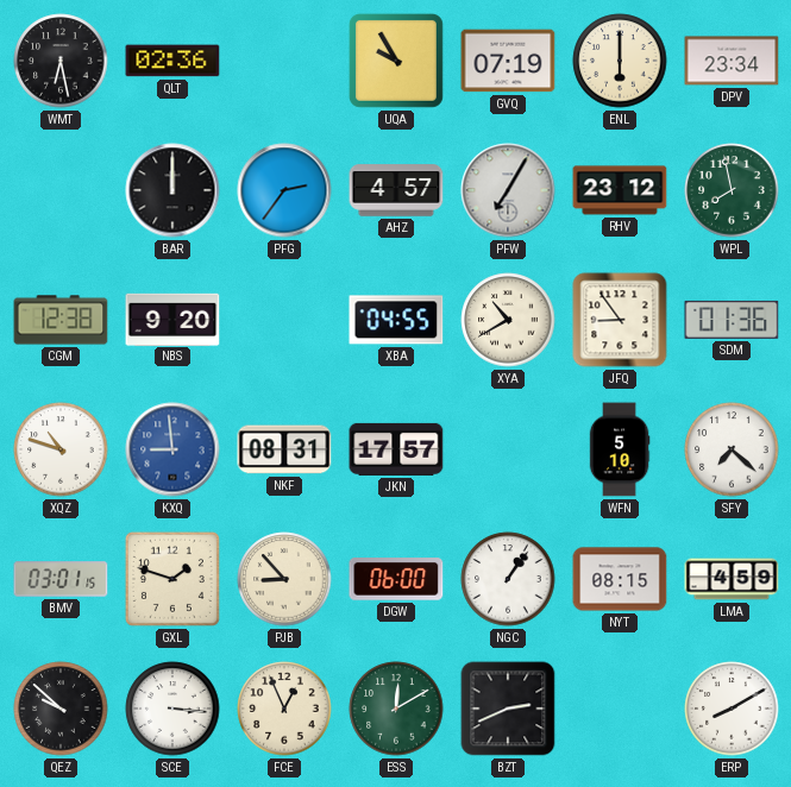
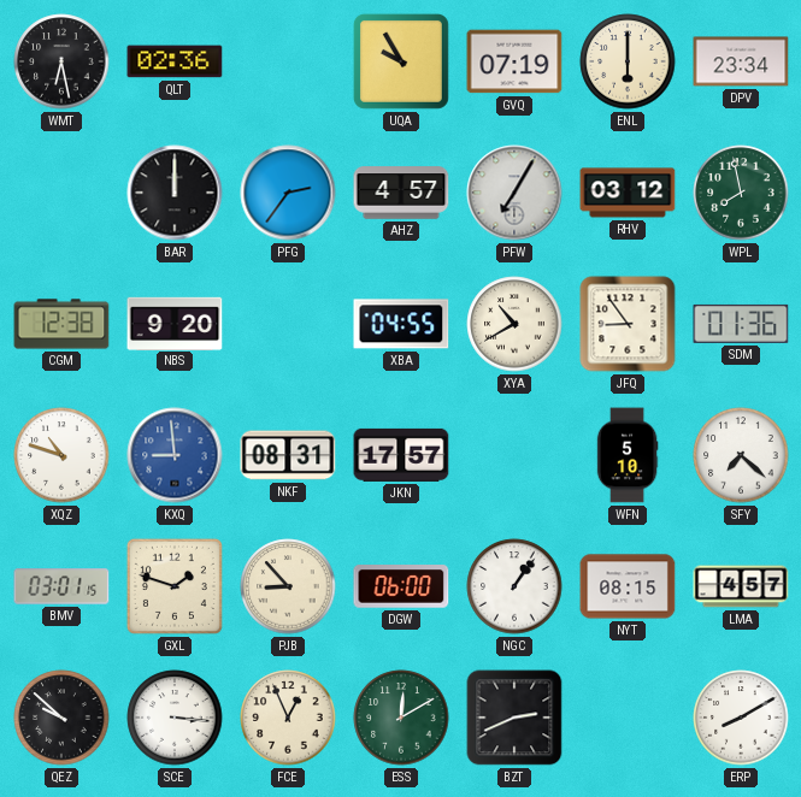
RHV: 23:12 -> 03:12
LMA: 4:59 -> 4:57
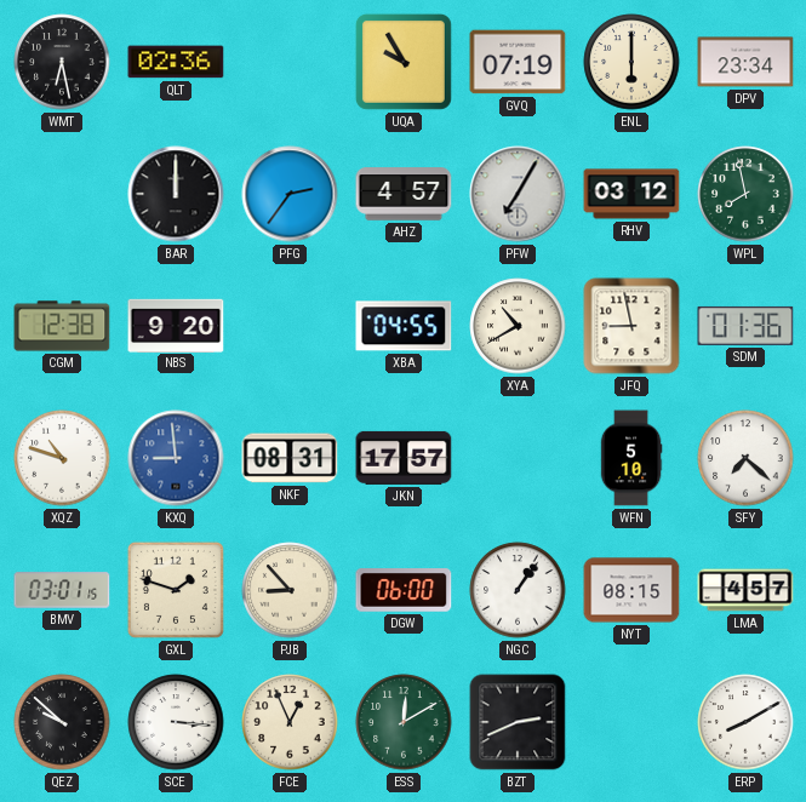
JFQ: 8:54 -> 8:58
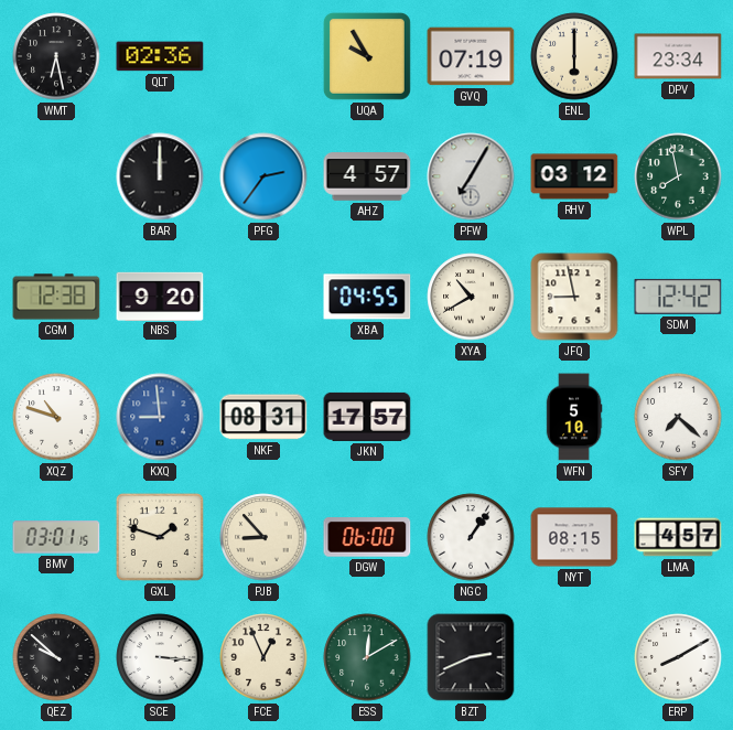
SDM: 01:36 -> 12:42
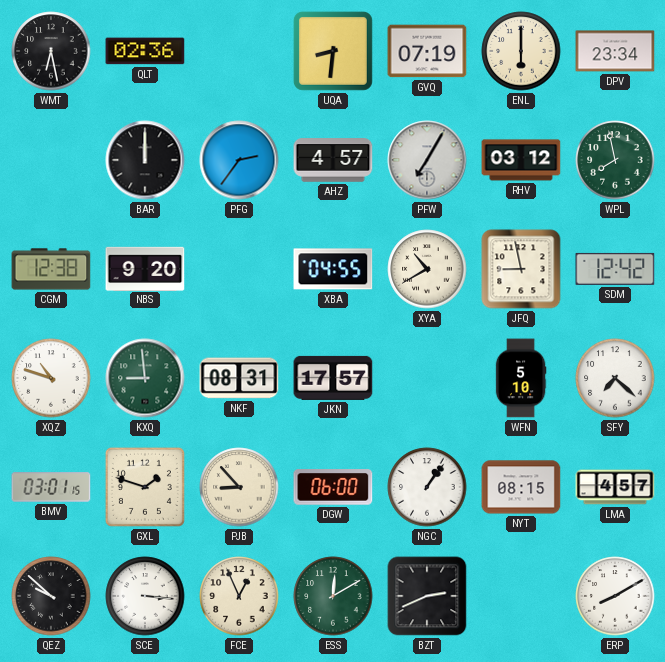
UQA: 9:55 -> 8:31
KXQ dial: blue -> green
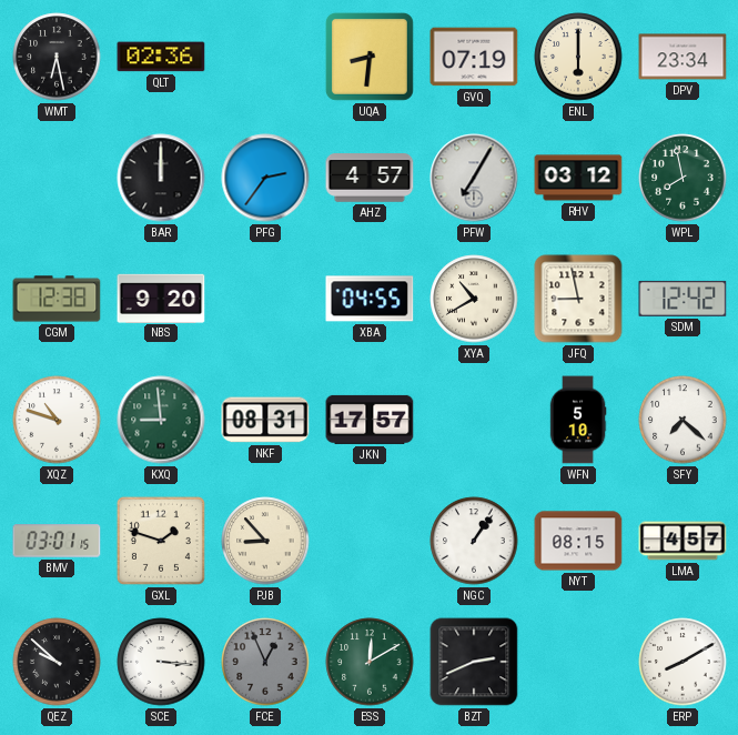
DGW: 06:00 -> none
FCE dial: cream -> grey
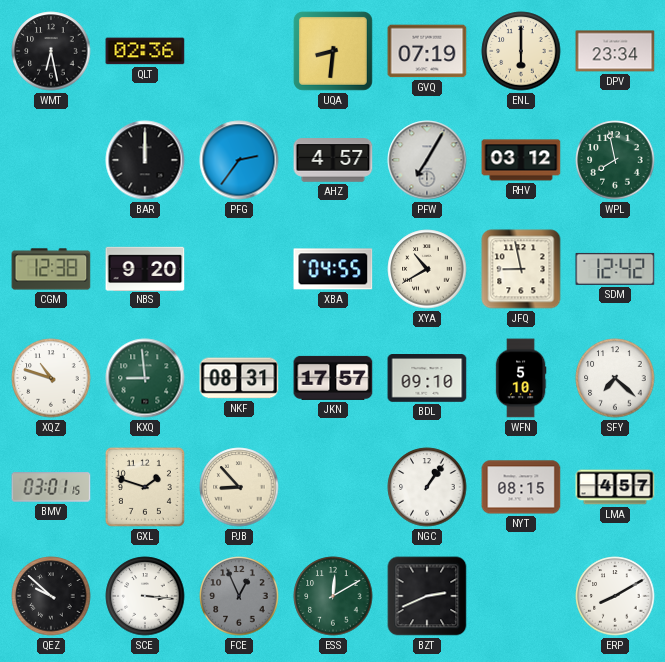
BDL: none -> 09:10
